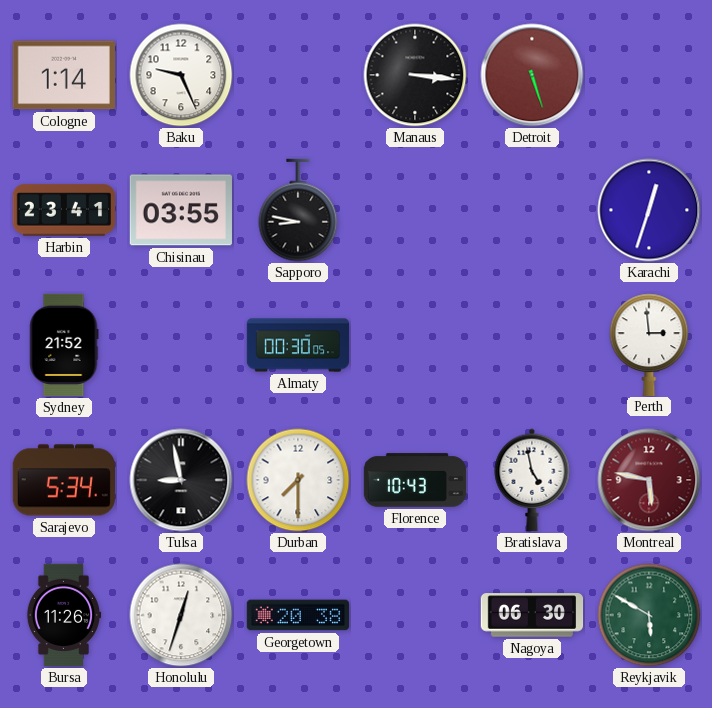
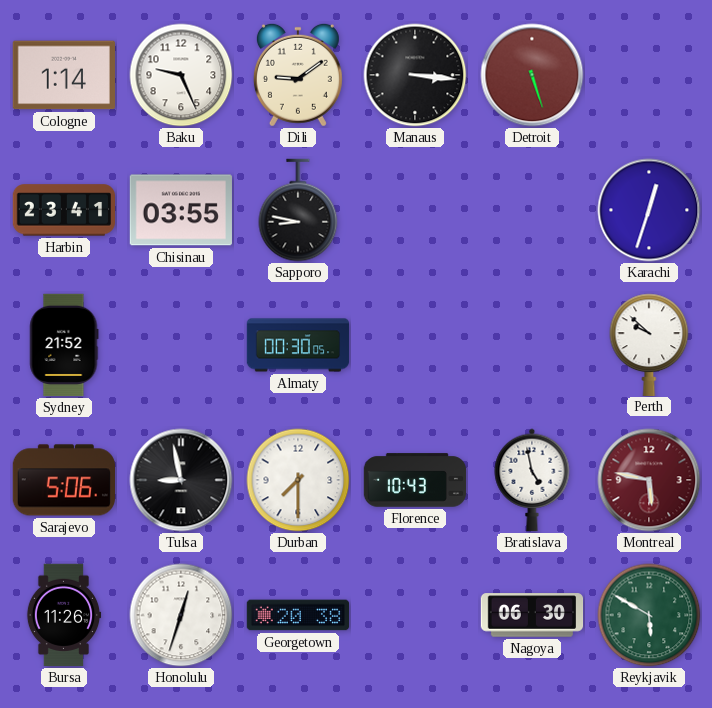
Dili: none -> 9:09
Perth: 2:59 -> 9:52
Sarajevo: 5:34 -> 5:06
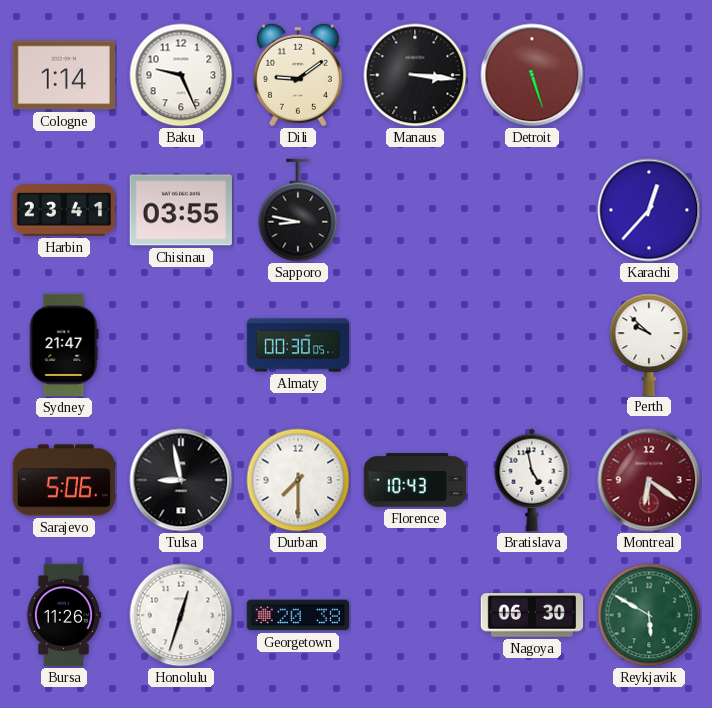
Karachi: 12:33 -> 12:37
Sydney: 21:52 -> 21:47
Montreal: 5:47 -> 6:21
